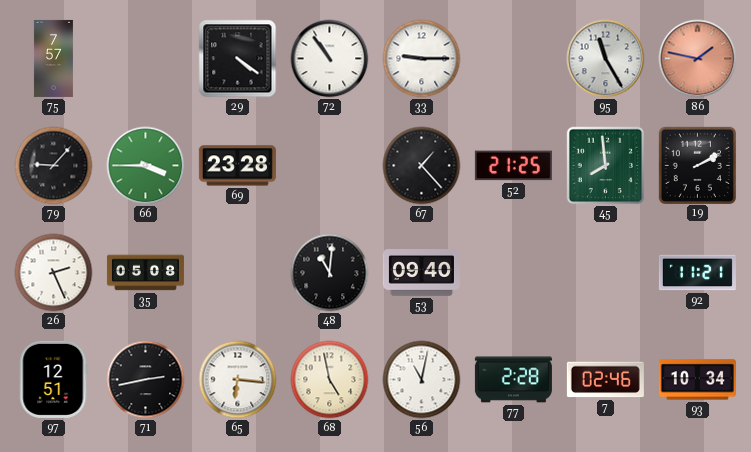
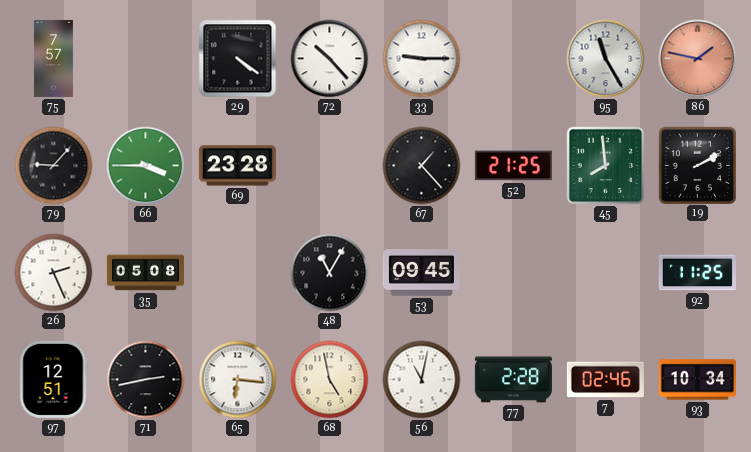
72: 10:54 -> 10:23
48: 11:01 -> 11:05
53: 09:40 -> 09:45
92: 11:21 -> 11:25
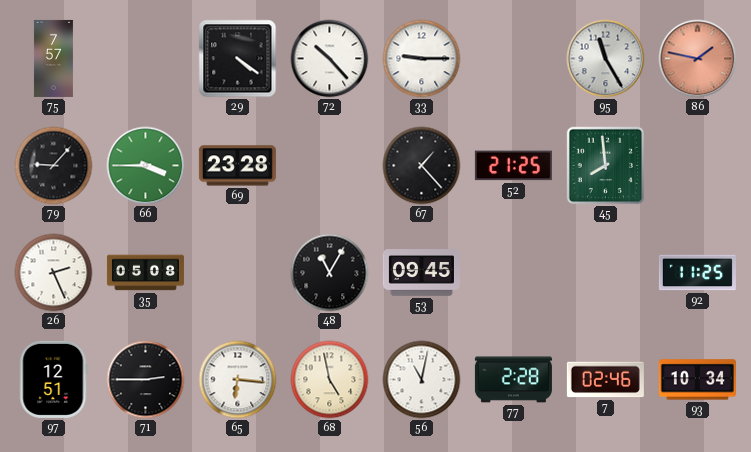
19: 2:10 -> none
71: 2:43 -> 2:45
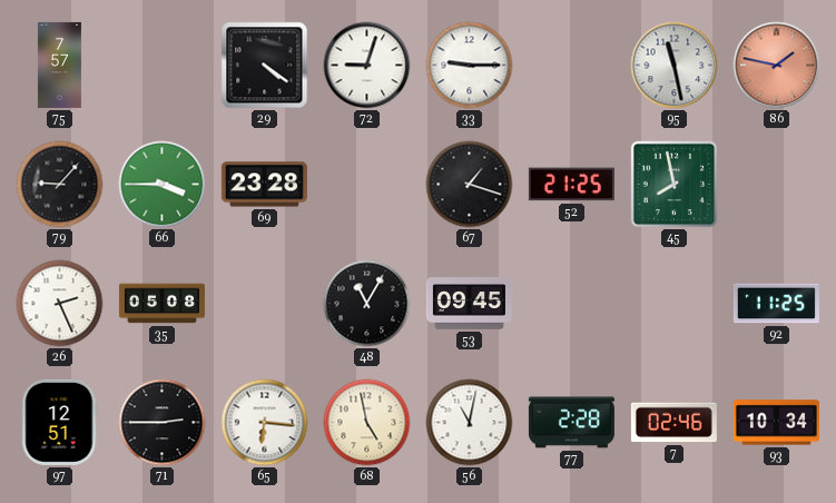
72: 10:23 -> 9:03
95: 11:25 -> 11:28
67: 1:23 -> 1:18
45: 7:59 -> 7:58
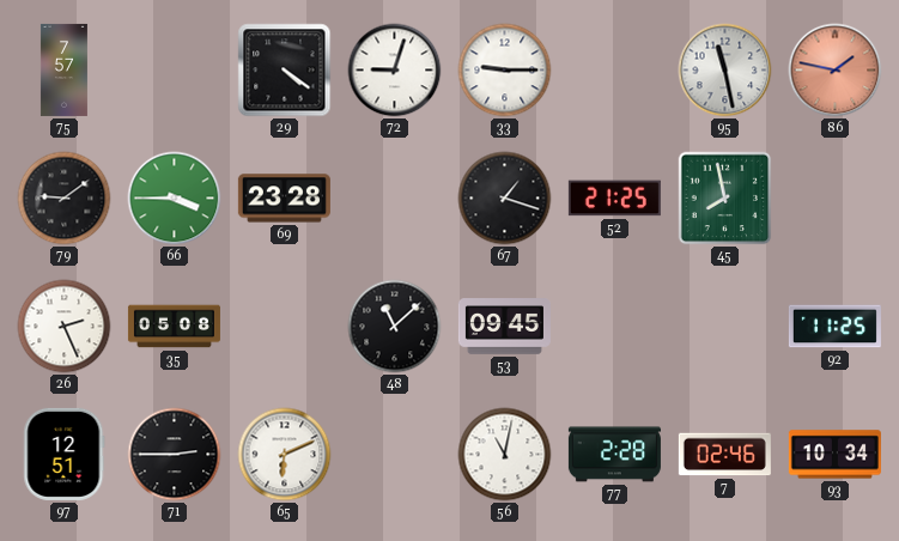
79: 9:07 -> 9:09
48: 11:05 -> 11:08
65: 6:16 -> 6:11
68: 4:58 -> none
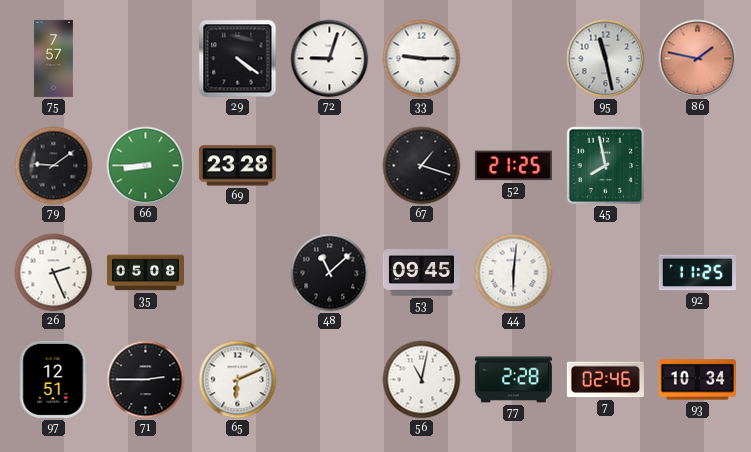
66: 3:45 -> 8:45
44: none -> 6:01
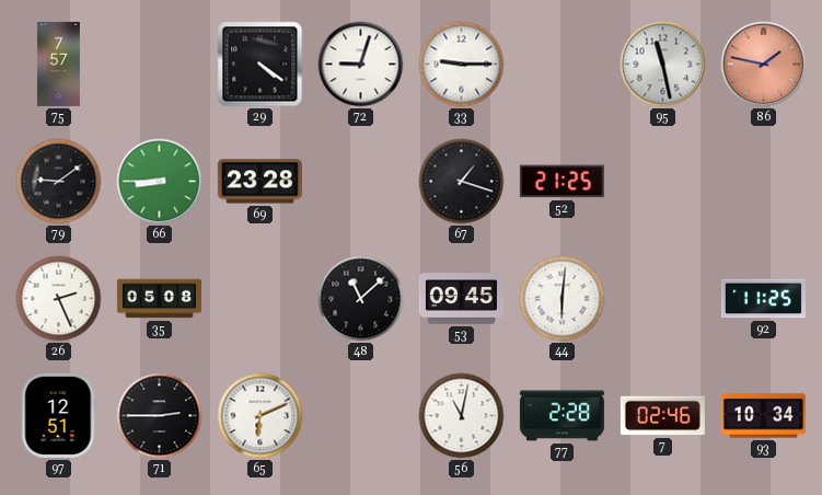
45: 7:58 -> none
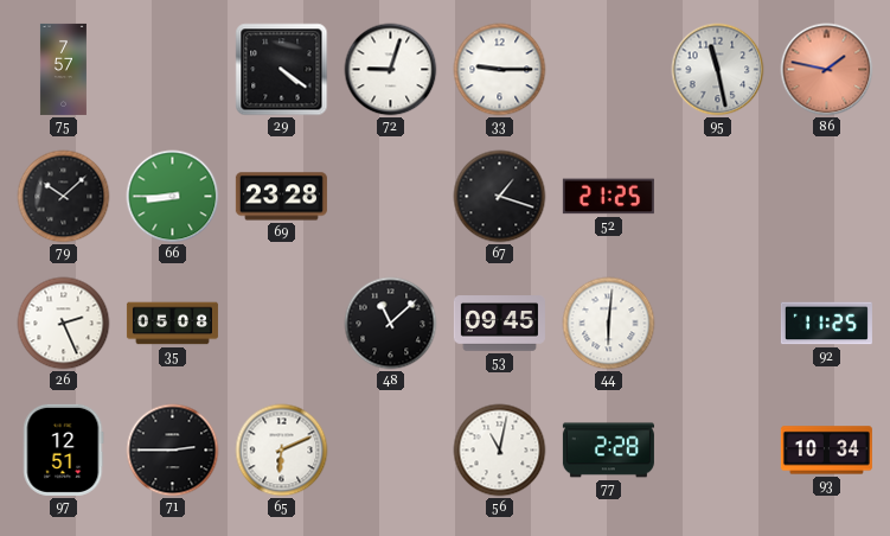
79: 9:09 -> 10:08
7: 02:46 -> none
